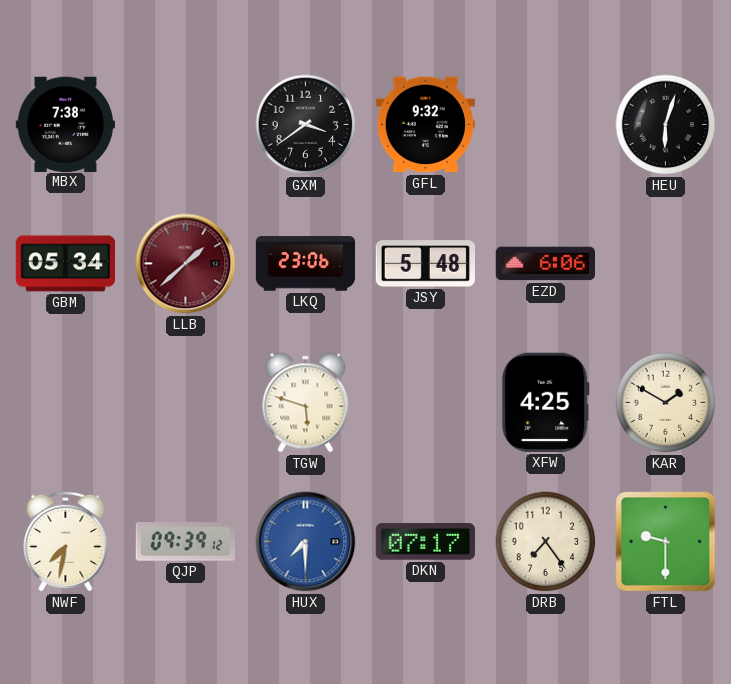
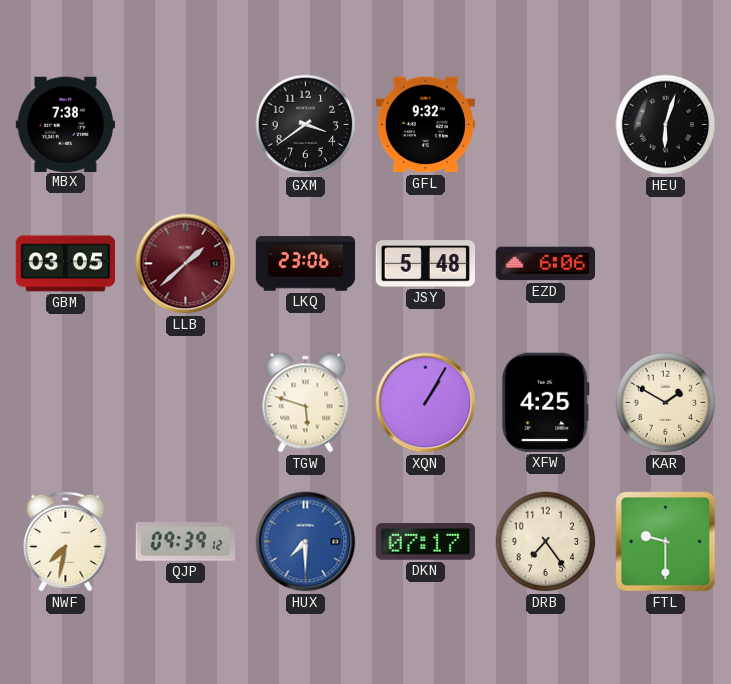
GBM: 05:34 -> 03:05
XQN: none -> 1:05
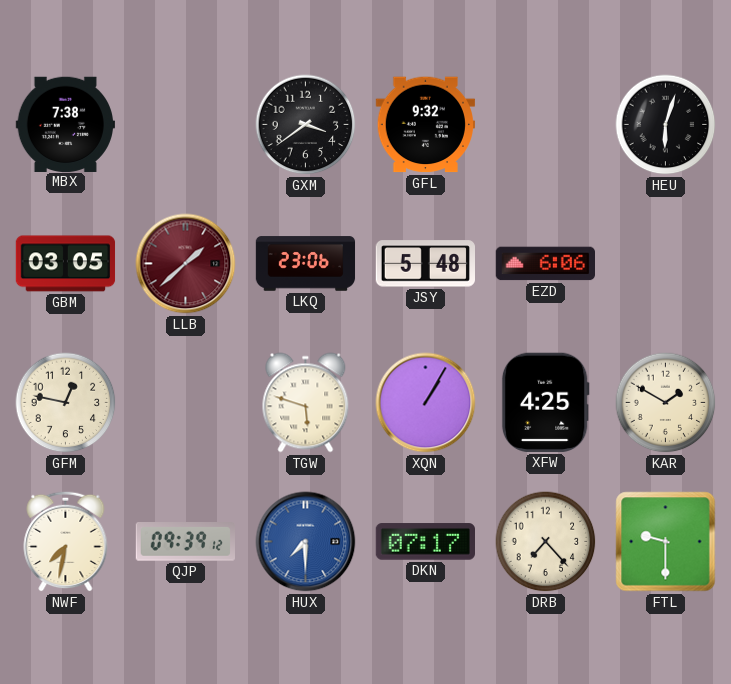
GFM: none -> 12:47
DRB: 7:24 -> 7:23
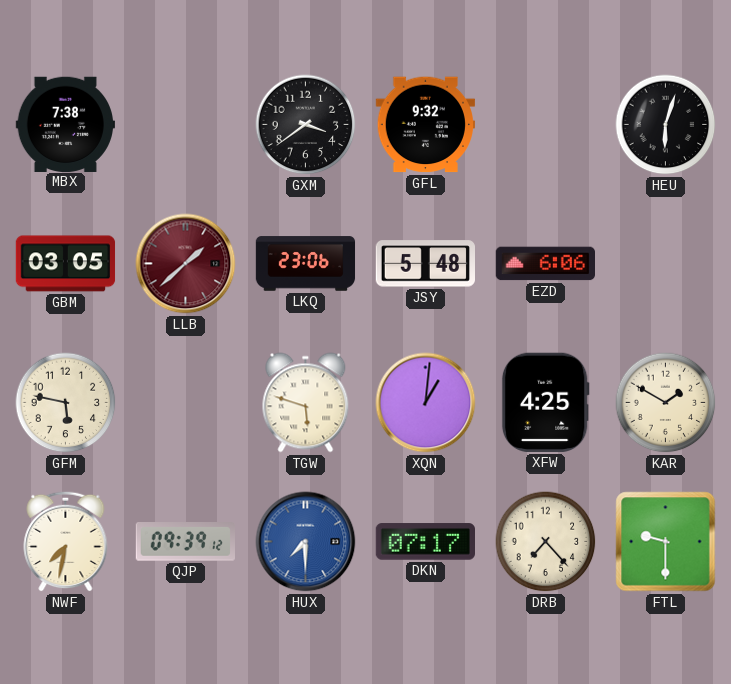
GFM: 12:47 -> 5:47
XQN: 1:05 -> 1:01
